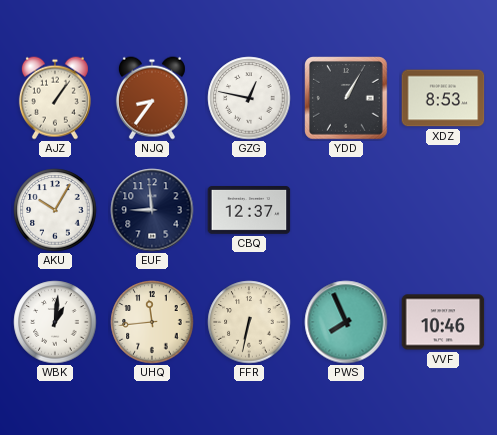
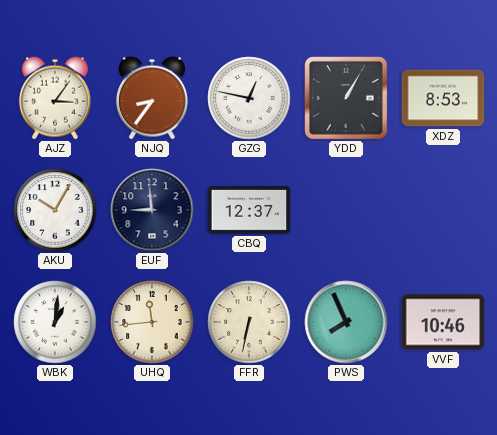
AJZ: 1:06 -> 3:06
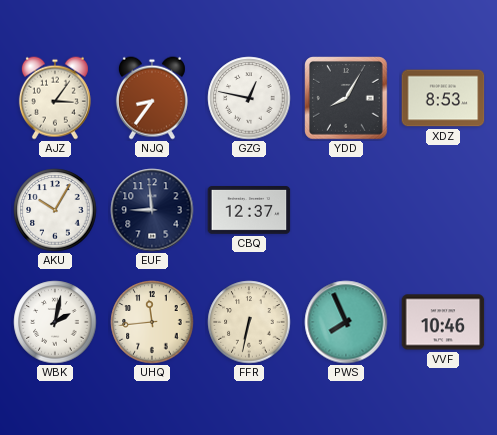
YDD: 1:05 -> 8:05
WBK: 1:01 -> 2:02
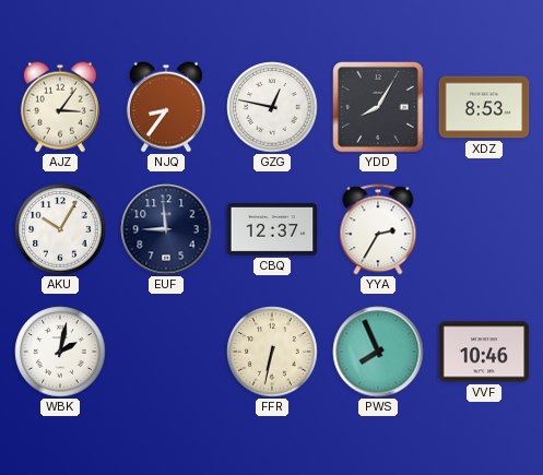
YYA: none -> 2:35
UHQ: 11:44 -> none
